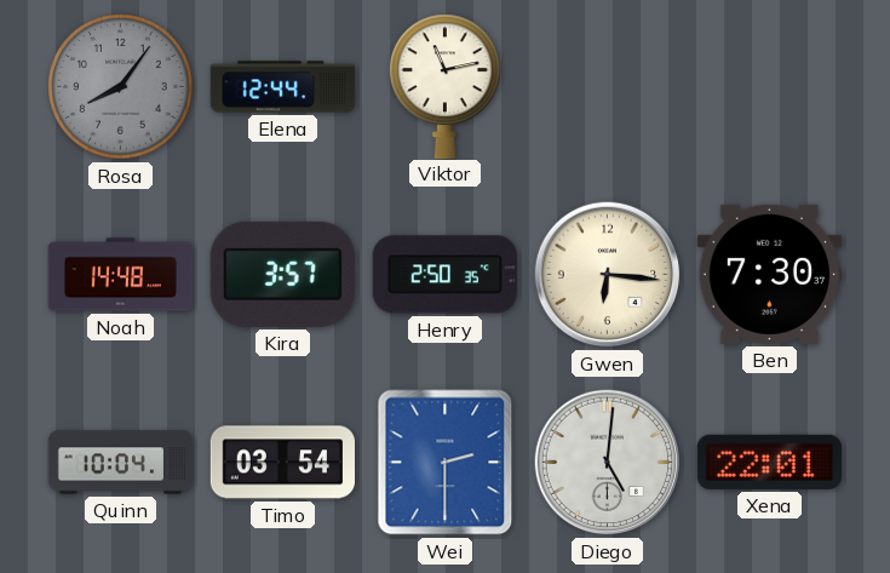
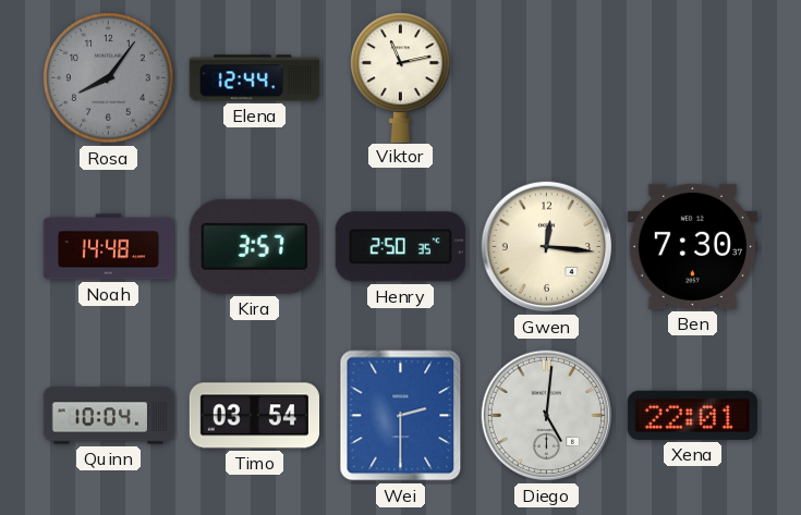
Gwen: 6:16 -> 12:16
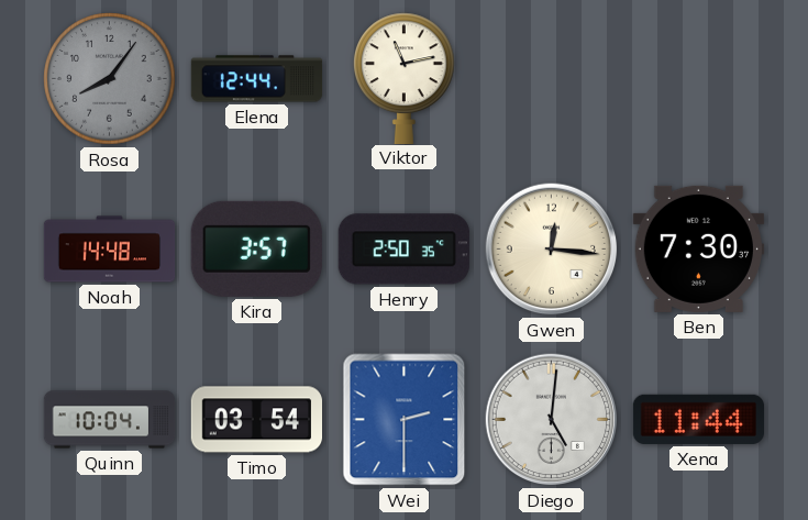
Xena: 22:01 -> 11:44
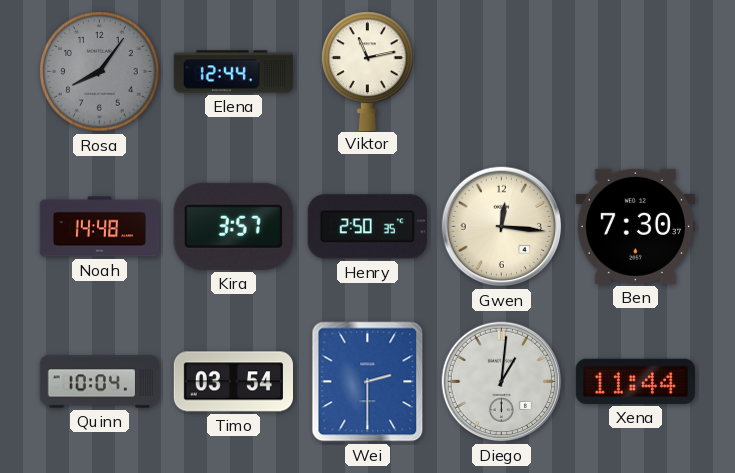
Diego: 5:01 -> 1:01
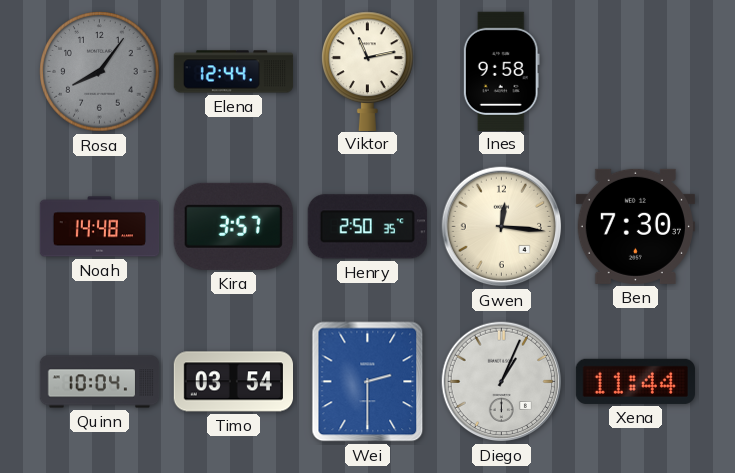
Ines: none -> 9:58
Diego: 1:01 -> 1:04
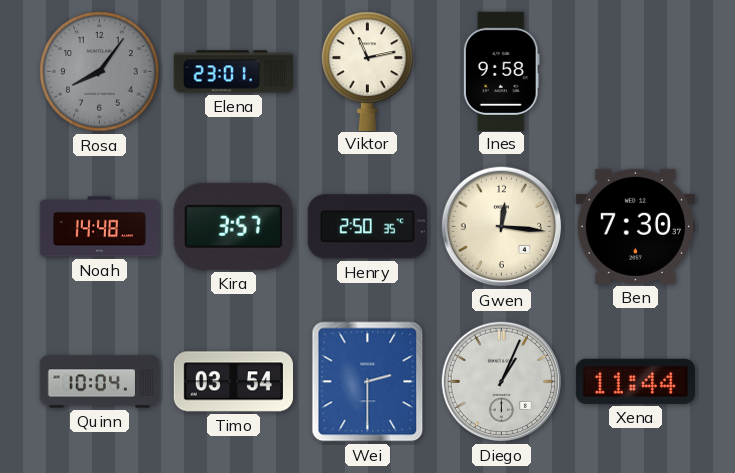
Elena: 12:44 -> 23:01
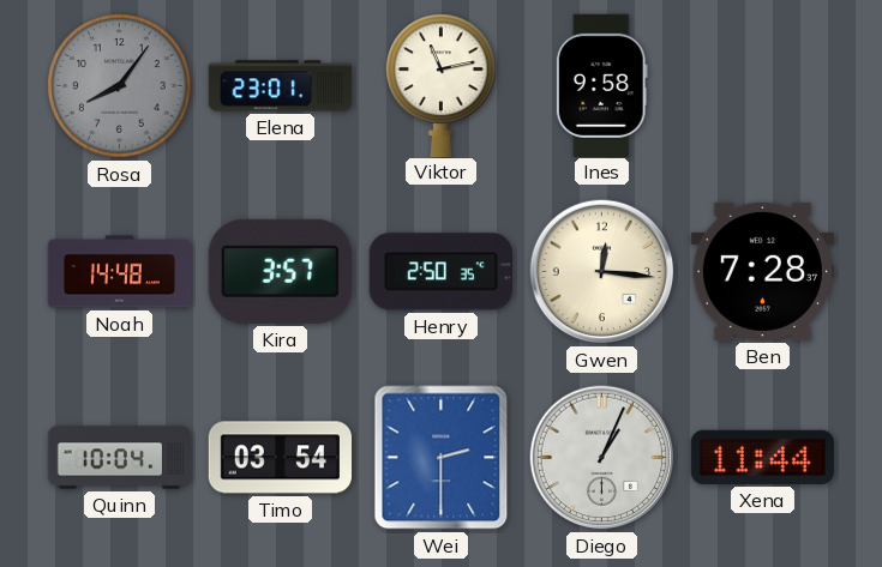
Ben: 7:30 -> 7:28
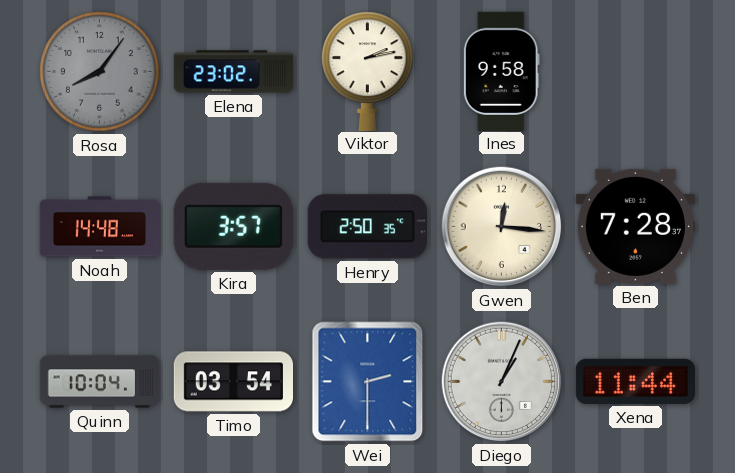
Elena: 23:01 -> 23:02
Viktor: 11:13 -> 2:13
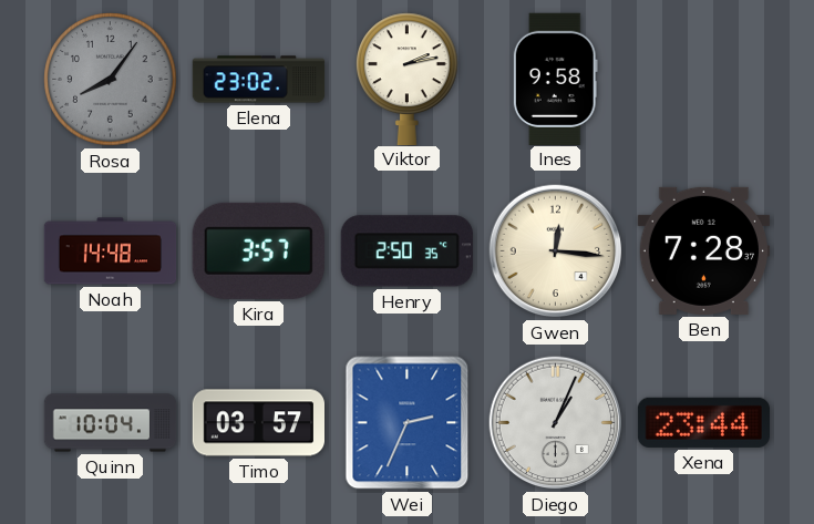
Timo: 03:54 -> 03:57
Wei: 2:30 -> 2:34
Xena: 11:44 -> 23:44
